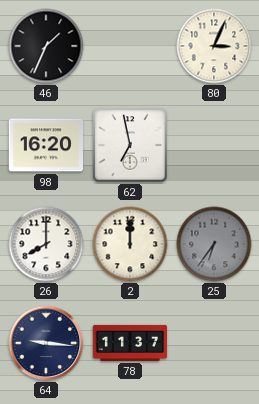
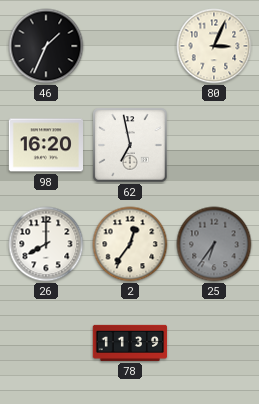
2: 12:00 -> 12:36
64: 9:16 -> none
78: 11:37 -> 11:39
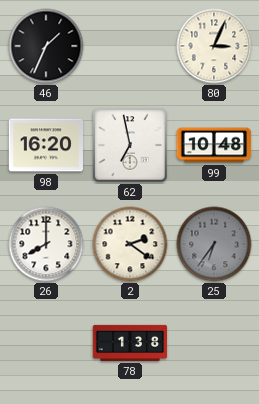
99: none -> 10:48
2: 12:36 -> 2:21
78: 11:39 -> 1:38
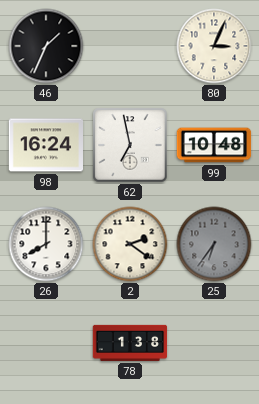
98: 16:20 -> 16:24
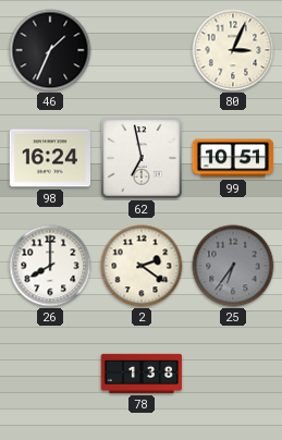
99: 10:48 -> 10:51
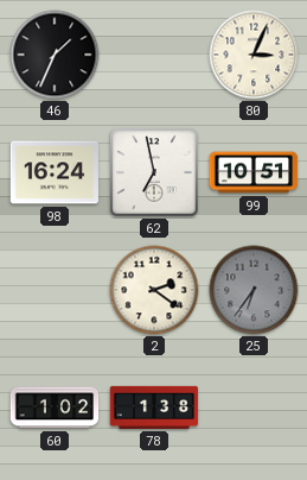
26: 8:00 -> none
60: none -> 1:02
